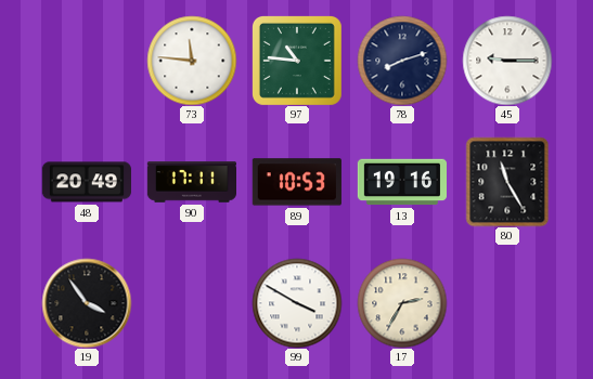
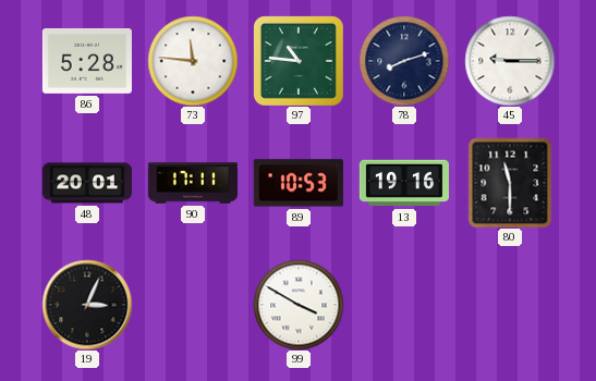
86: none -> 5:28
48: 20:49 -> 20:01
80: 11:25 -> 11:30
19: 3:54 -> 3:04
17: 2:35 -> none
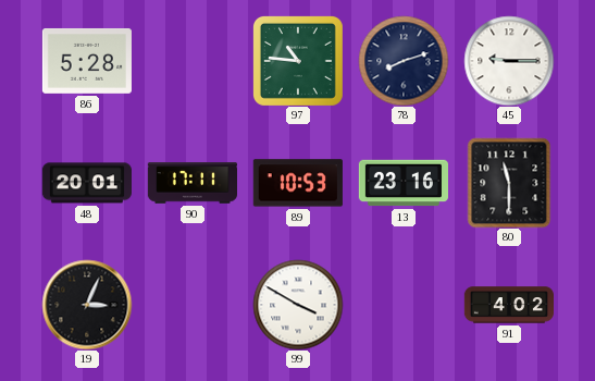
73: 11:46 -> none
13: 19:16 -> 23:16
91: none -> 4:02
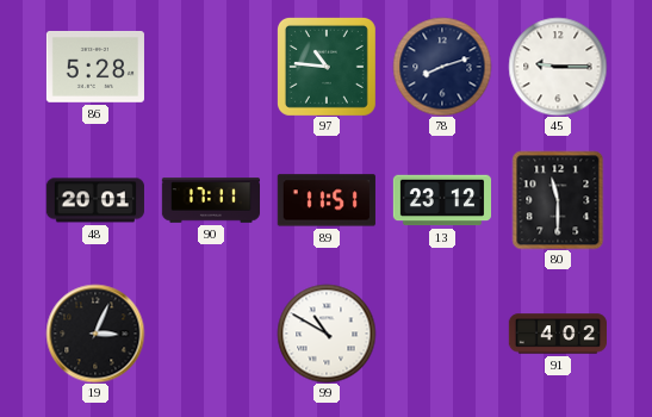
89: 10:53 -> 11:51
13: 23:16 -> 23:12
99: 3:50 -> 10:50
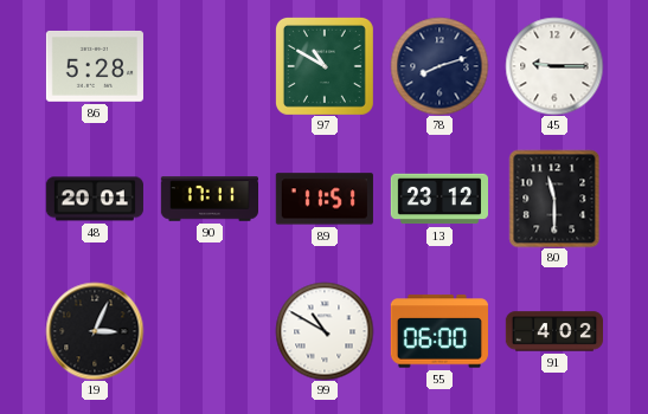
97: 10:46 -> 10:50
55: none -> 06:00
